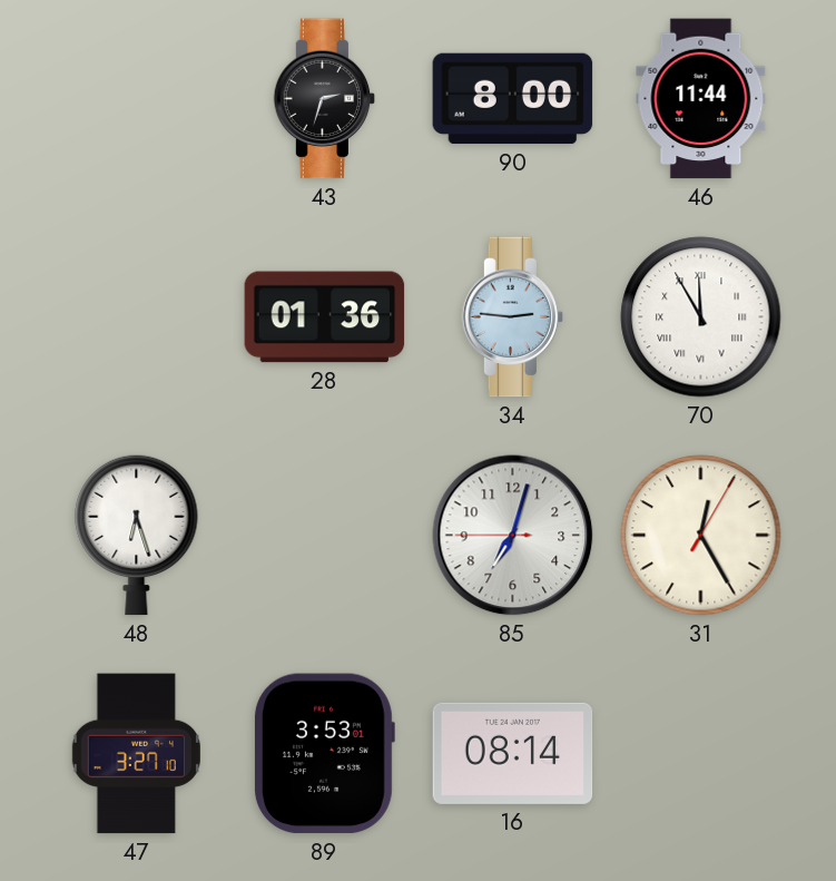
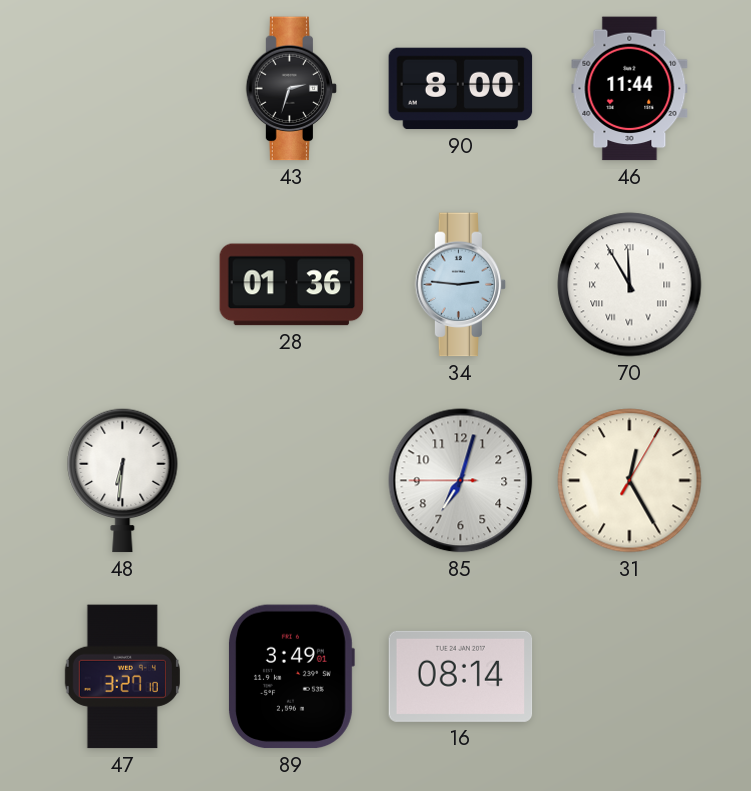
48: 6:27 -> 6:31
89: 3:53 -> 3:49
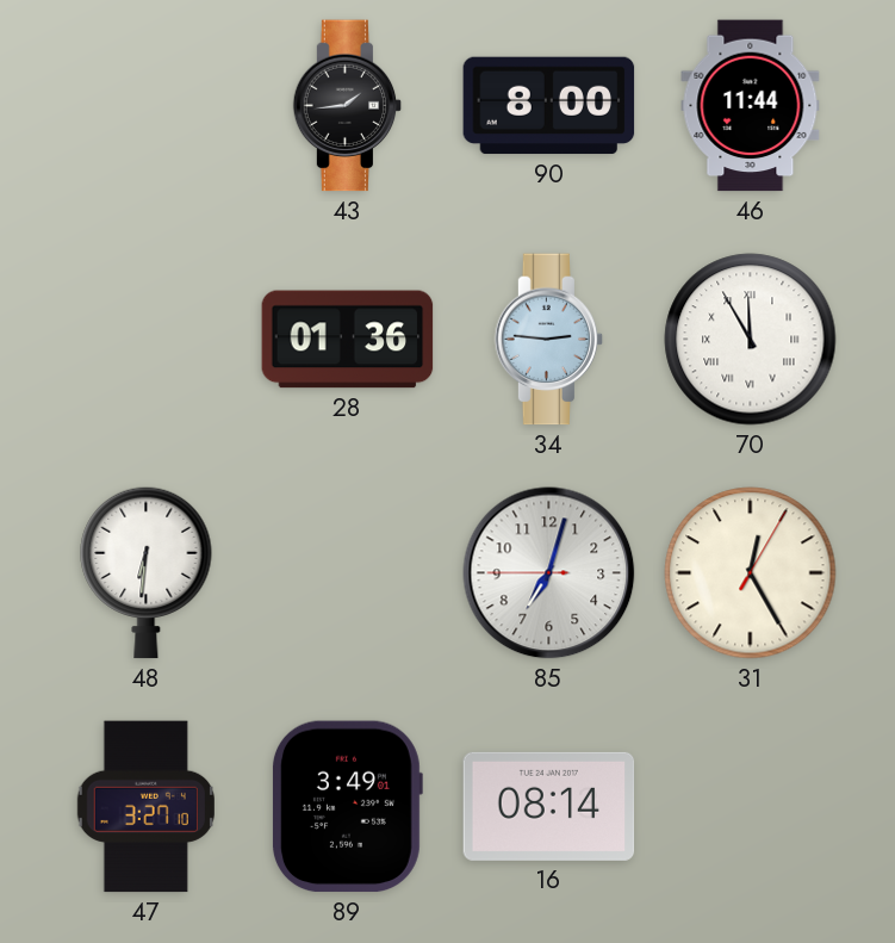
43: 2:33 -> 1:44
